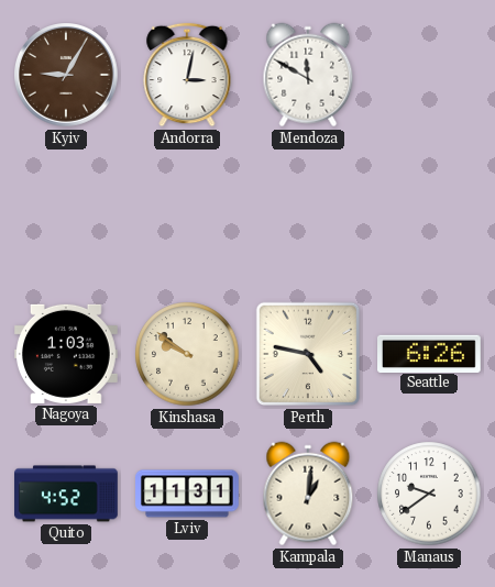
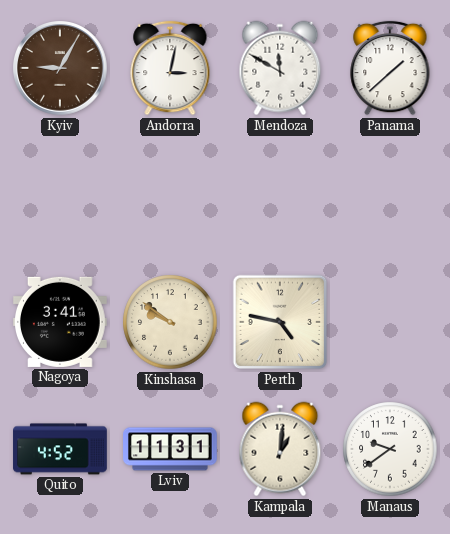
Panama: none -> 1:38
Nagoya: 1:03 -> 3:41
Seattle: 6:26 -> none
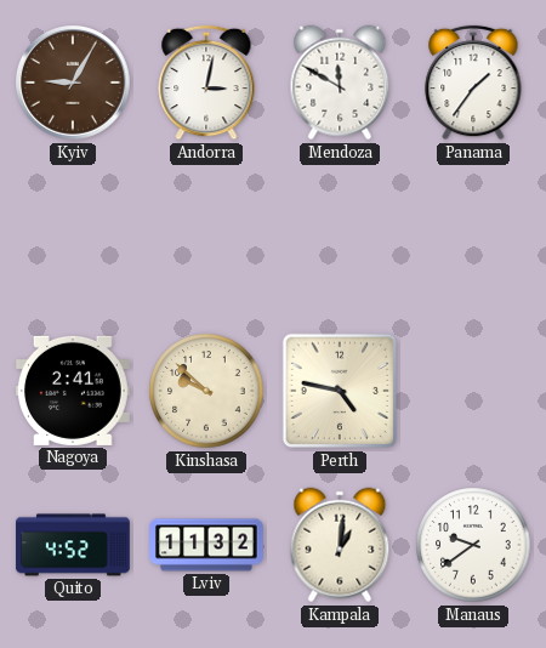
Panama: 1:38 -> 1:36
Nagoya: 3:41 -> 2:41
Kinshasa: 9:51 -> 9:52
Lviv: 11:31 -> 11:32
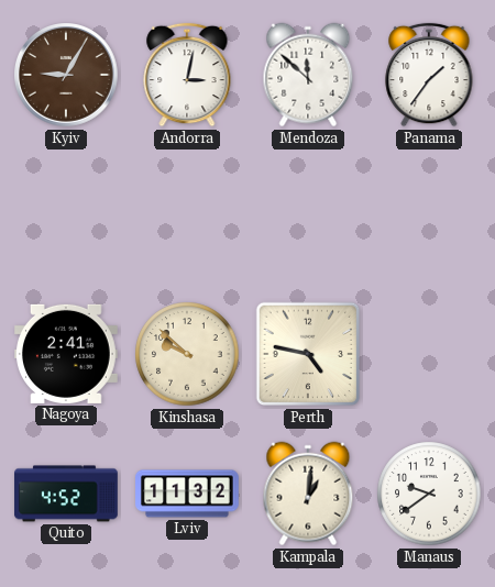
Mendoza: 11:50 -> 11:52
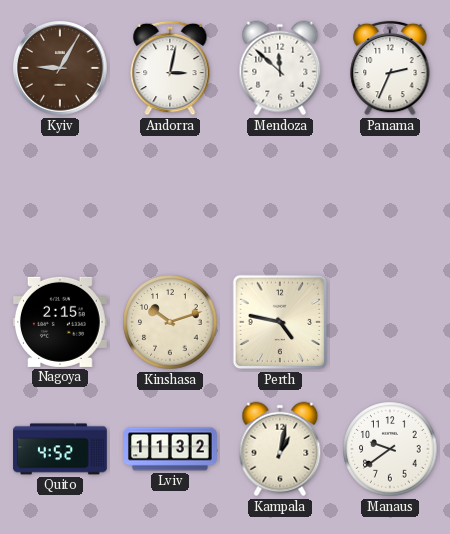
Panama: 1:36 -> 2:34
Nagoya: 2:41 -> 2:15
Kinshasa: 9:52 -> 10:12
Kampala: 1:01 -> 1:02
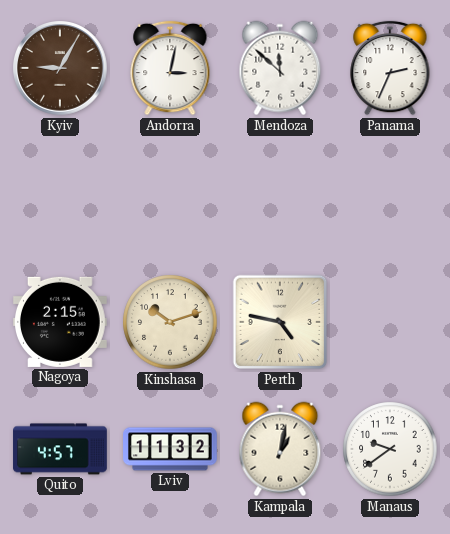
Quito: 4:52 -> 4:57
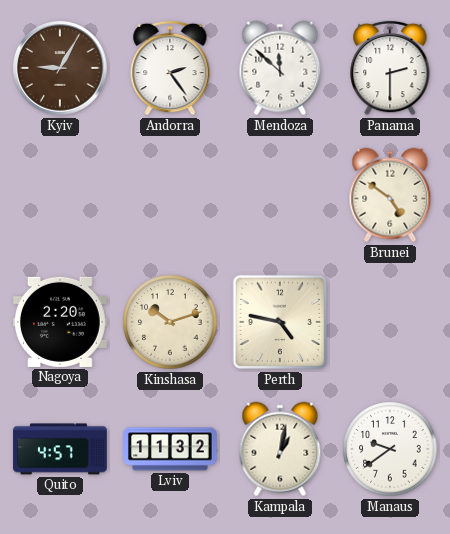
Andorra: 3:02 -> 2:24
Panama: 2:34 -> 2:30
Brunei: none -> 4:51
Nagoya: 2:15 -> 2:20
